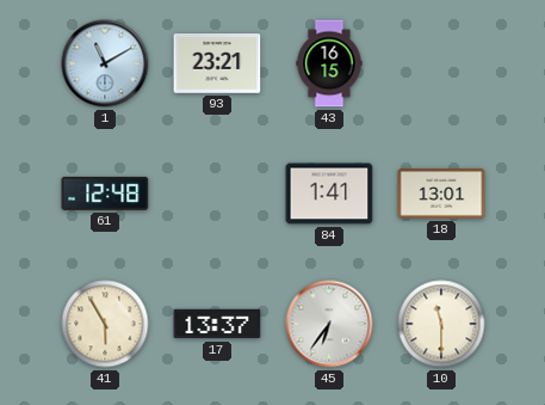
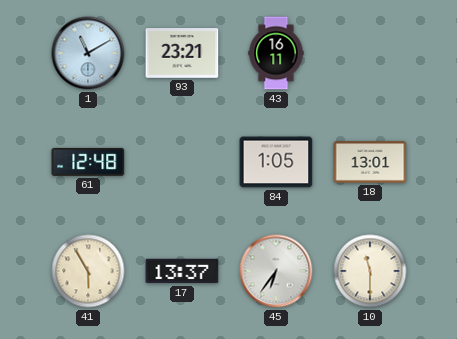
43: 16:15 -> 16:11
84: 1:41 -> 1:05
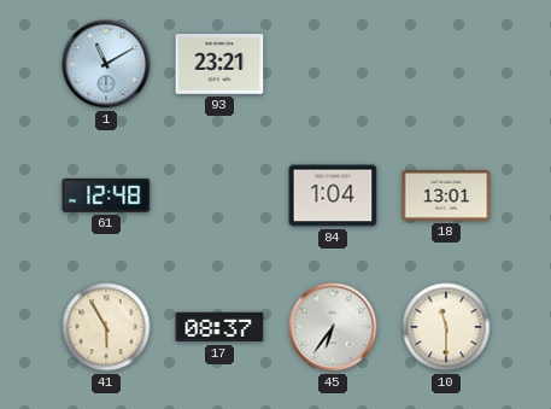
43: 16:11 -> none
84: 1:05 -> 1:04
17: 13:37 -> 08:37
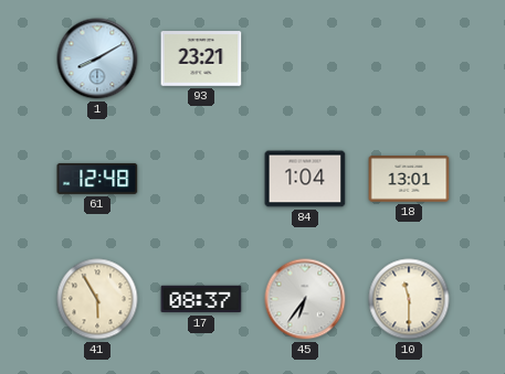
1: 11:10 -> 8:10
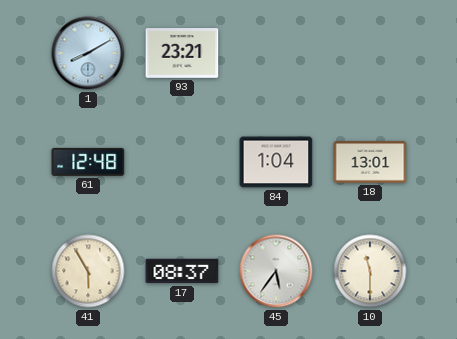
45: 6:36 -> 5:36
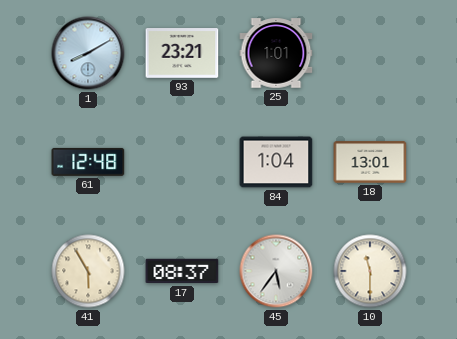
25: none -> 1:01
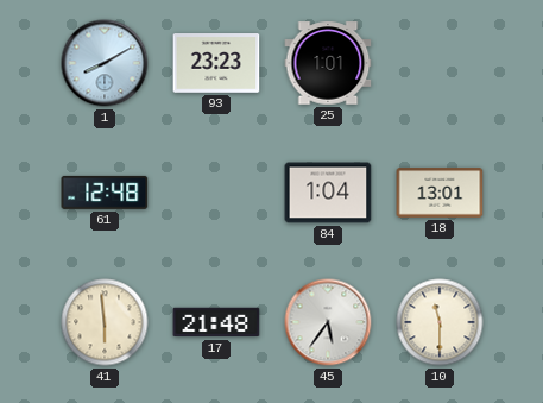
93: 23:21 -> 23:23
41: 5:55 -> 5:59
17: 08:37 -> 21:48
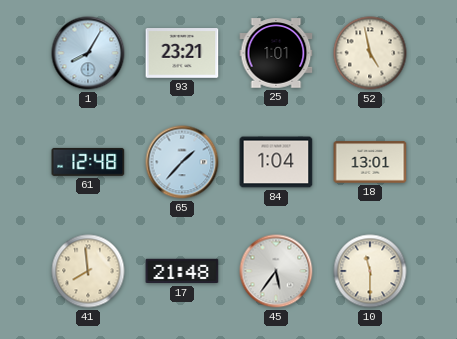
1: 8:10 -> 8:05
93: 23:23 -> 23:21
52: none -> 4:58
65: none -> 1:37
41: 5:59 -> 7:59
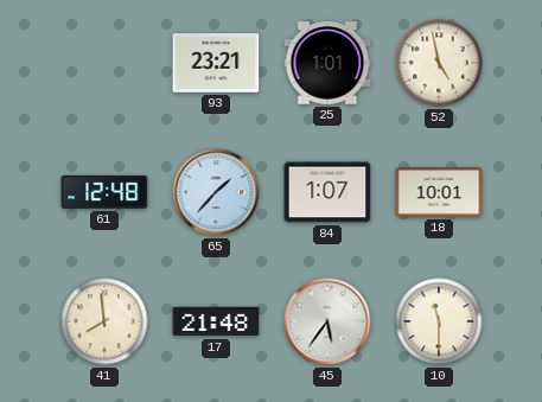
1: 8:05 -> none
84: 1:04 -> 1:07
18: 13:01 -> 10:01
